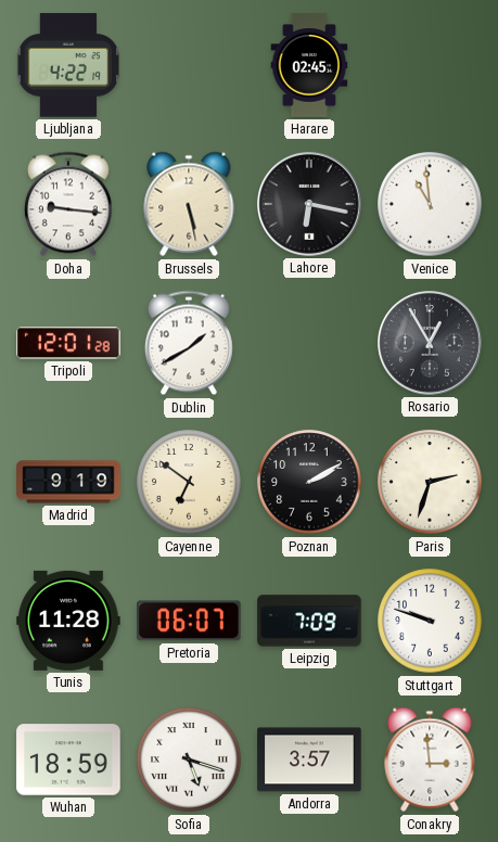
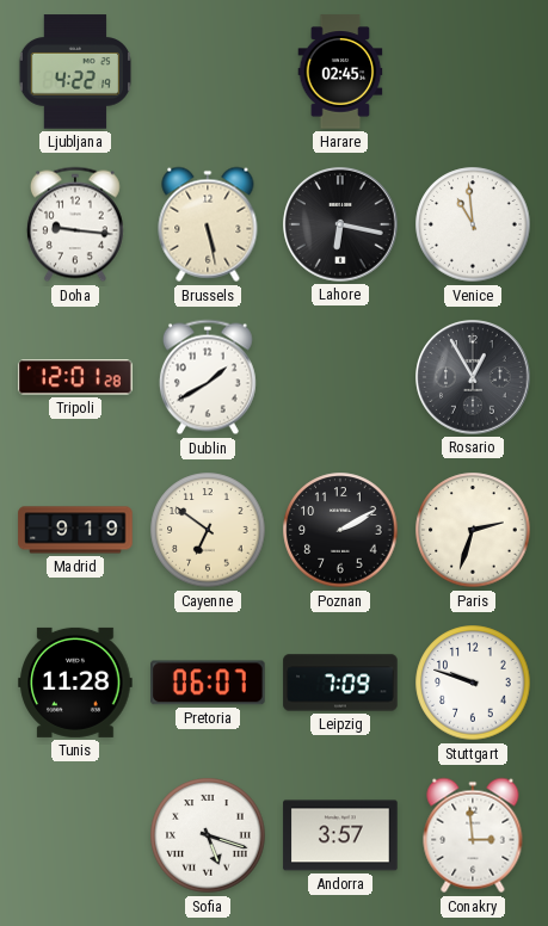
Wuhan: 18:59 -> none
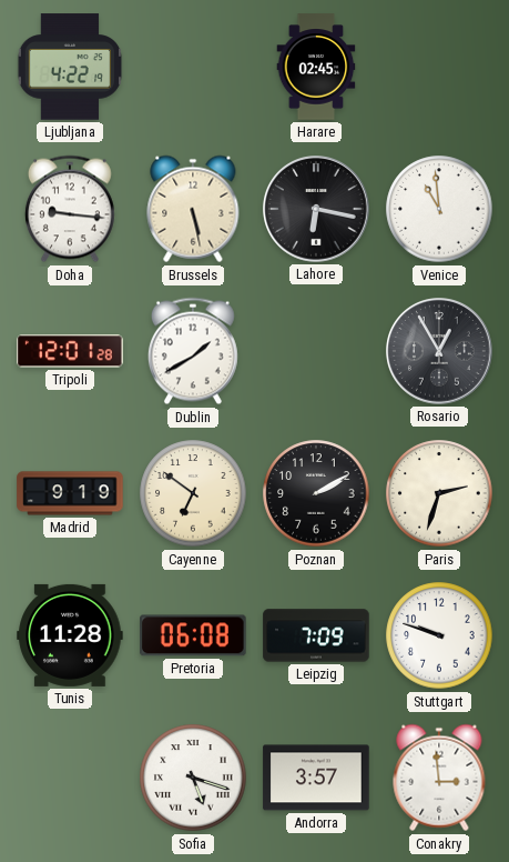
Pretoria: 06:07 -> 06:08
